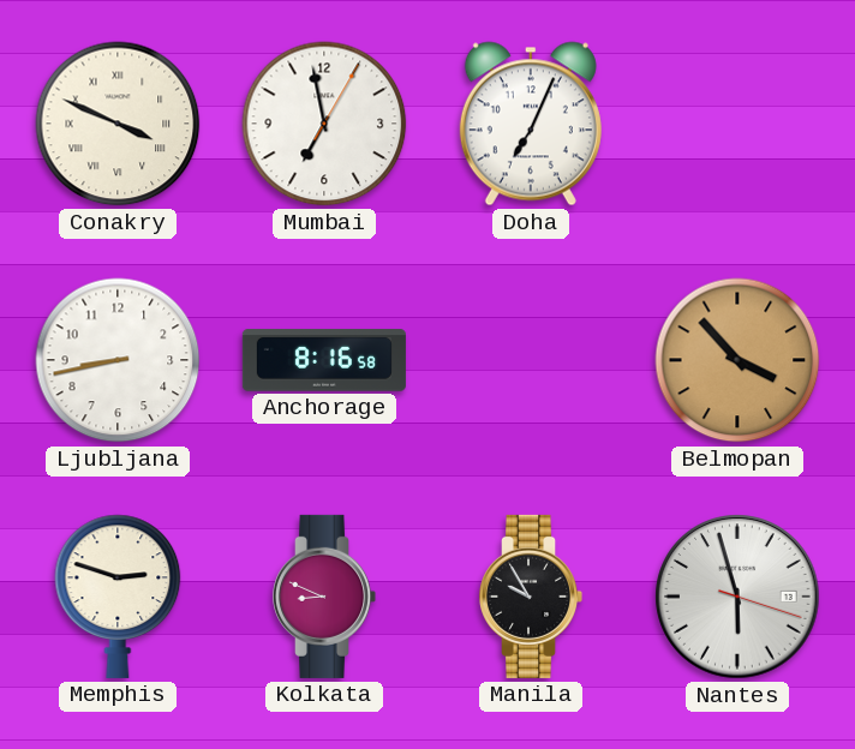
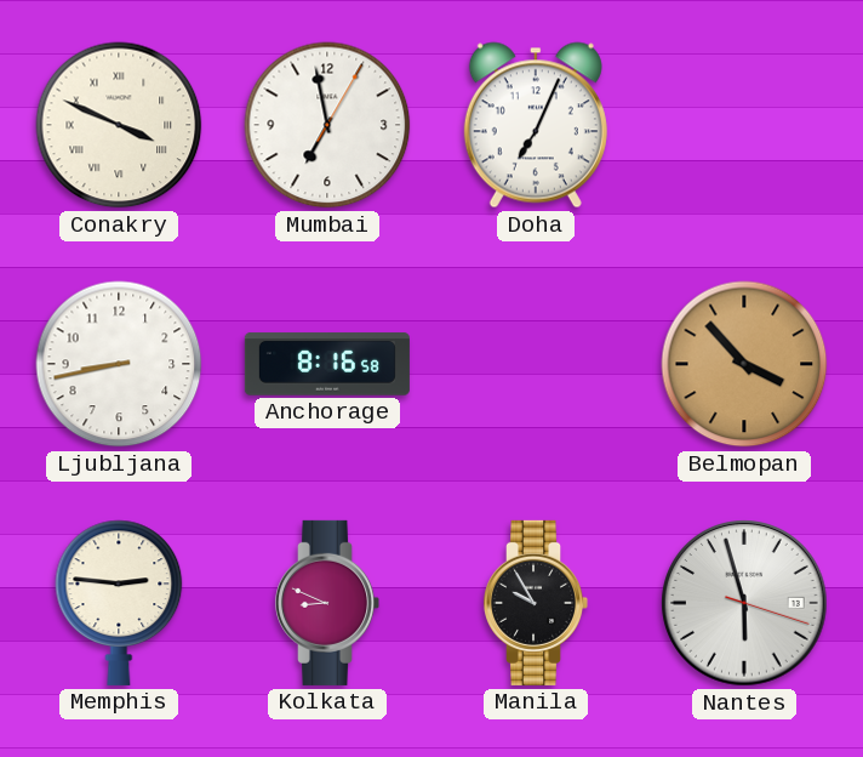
Memphis: 2:48 -> 2:46
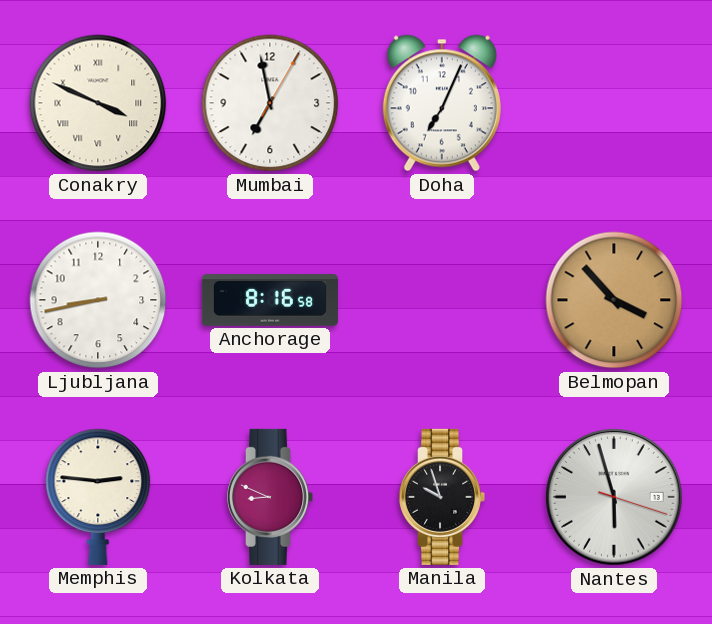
Manila: 9:55 -> 9:57
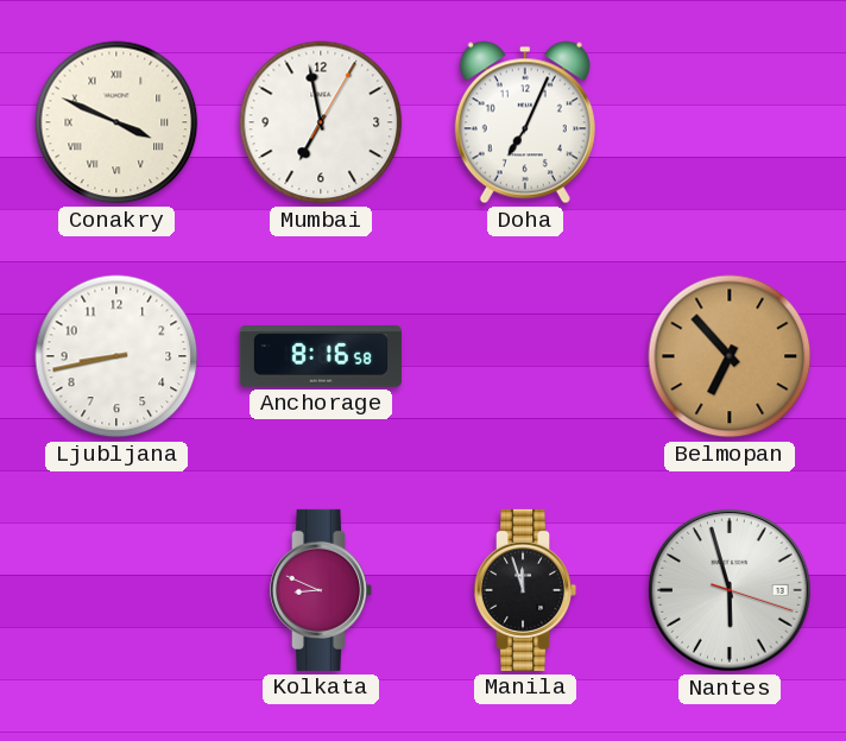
Belmopan: 3:53 -> 6:53
Memphis: 2:46 -> none
Manila: 9:57 -> 11:57
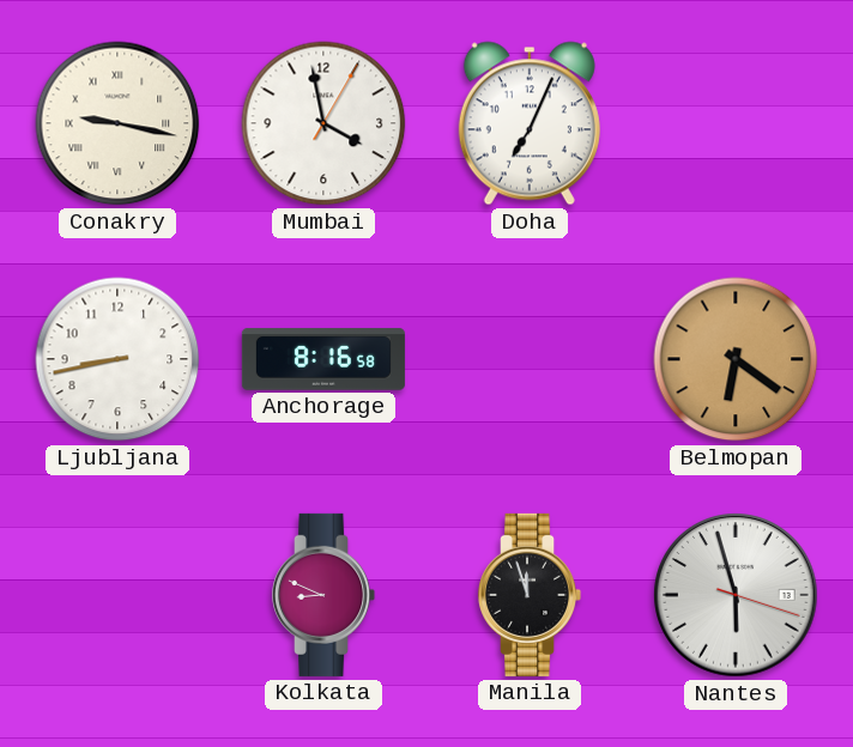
Conakry: 3:49 -> 9:17
Mumbai: 6:58 -> 3:58
Belmopan: 6:53 -> 6:21
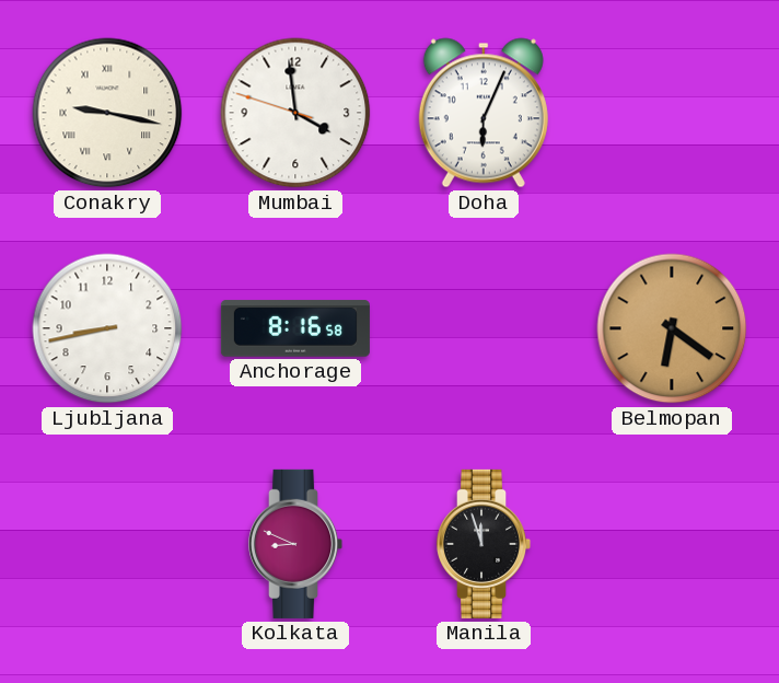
Mumbai: 3:58:05 -> 3:58:48
Doha: 7:04 -> 6:04
Nantes: 5:57 -> none
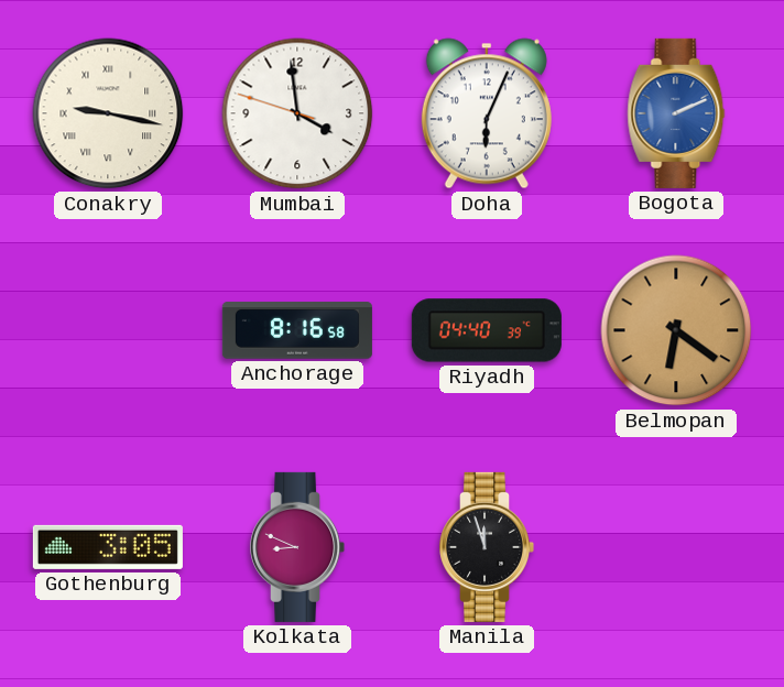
Bogota: none -> 2:11
Ljubljana: 8:43 -> none
Riyadh: none -> 04:40
Gothenburg: none -> 3:05
